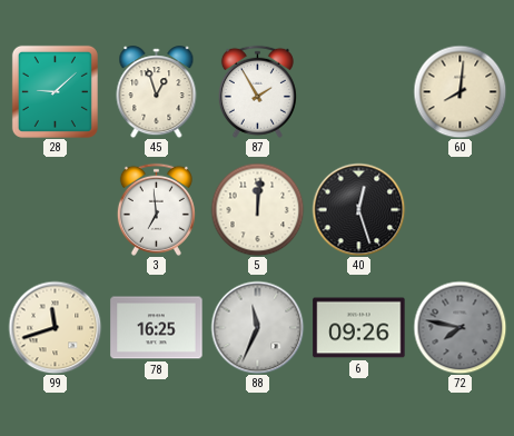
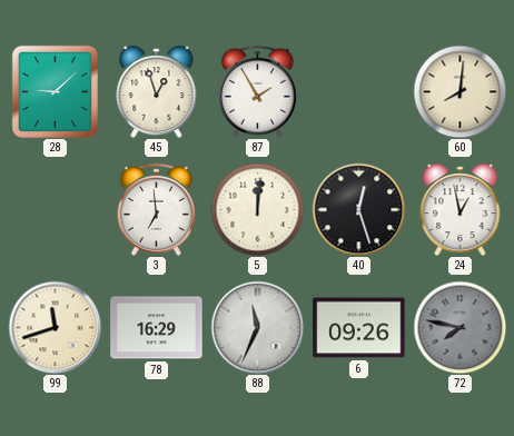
24: none -> 12:58
78: 16:25 -> 16:29
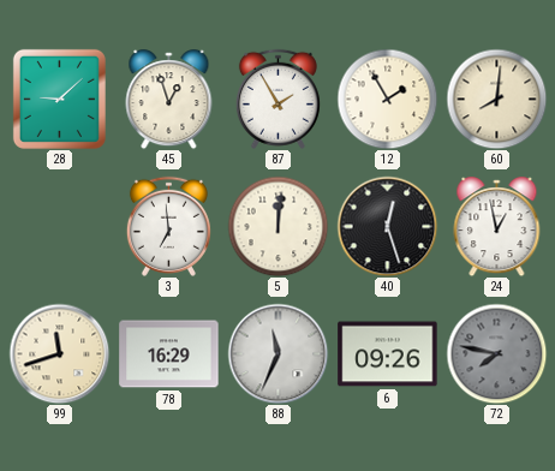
12: none -> 1:55
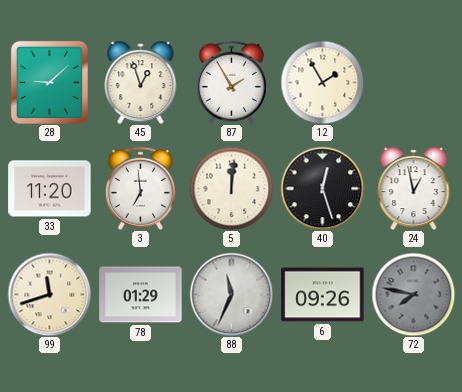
60: 8:01 -> none
33: none -> 11:20
78: 16:29 -> 01:29
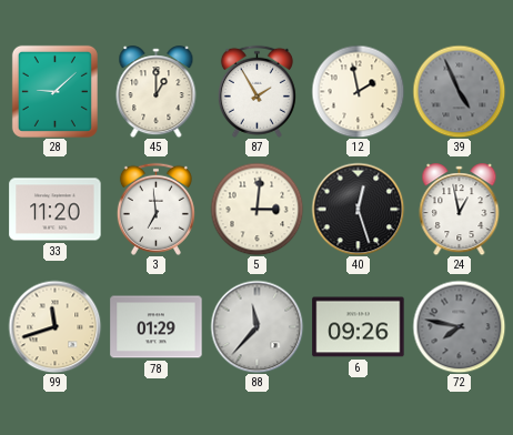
45: 12:57 -> 1:00
12: 1:55 -> 1:58
39: none -> 4:56
5: 12:01 -> 3:01
88: 11:34 -> 11:37
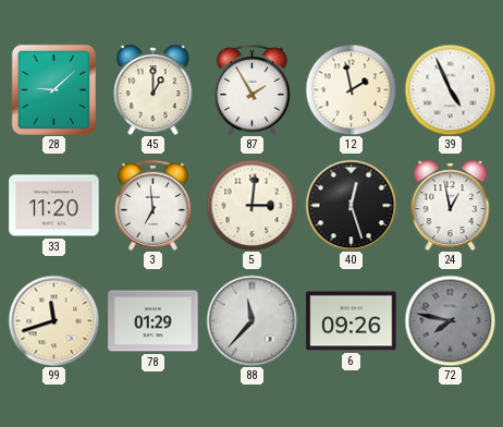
39 dial: grey -> white
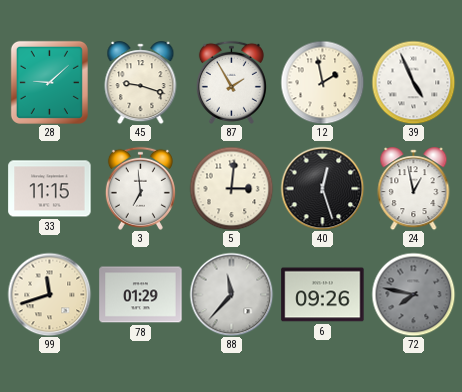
45: 1:00 -> 9:18
33: 11:20 -> 11:15
